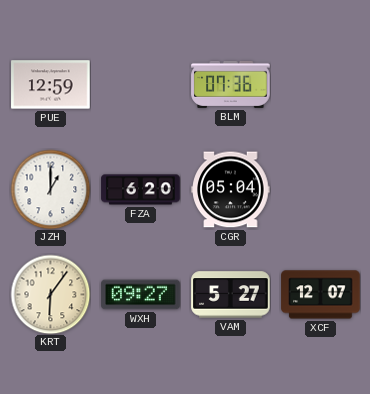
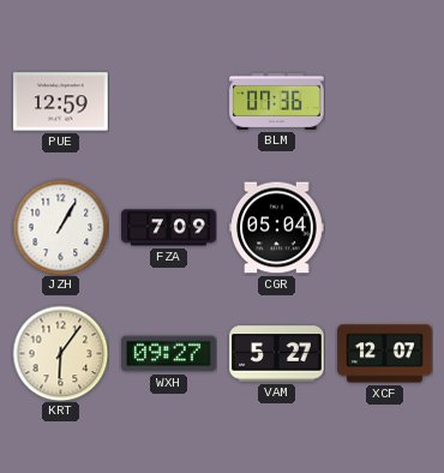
JZH: 1:00 -> 1:05
FZA: 6:20 -> 7:09
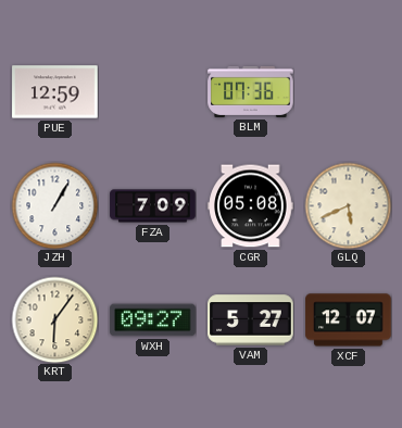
CGR: 05:04 -> 05:08
GLQ: none -> 5:41
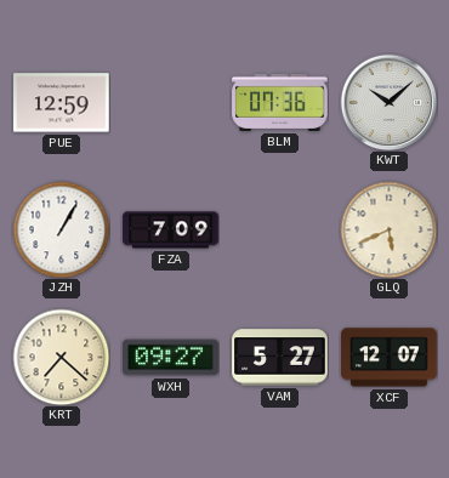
KWT: none -> 10:08
CGR: 05:08 -> none
KRT: 6:06 -> 7:22
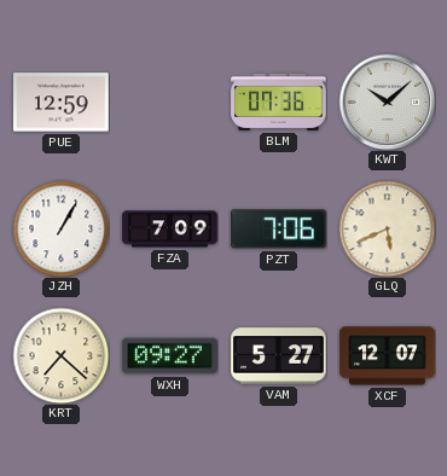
PZT: none -> 7:06
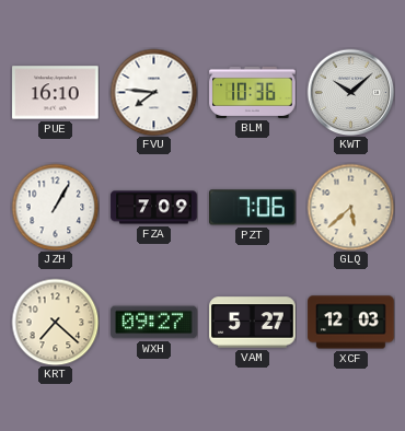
PUE: 12:59 -> 16:10
FVU: none -> 7:46
BLM: 07:36 -> 10:36
GLQ: 5:41 -> 5:38
XCF: 12:07 -> 12:03
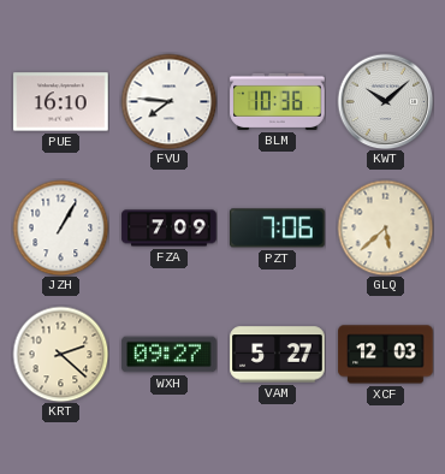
KRT: 7:22 -> 2:22
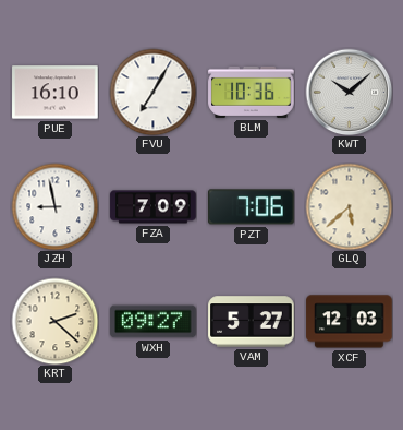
FVU: 7:46 -> 7:05
JZH: 1:05 -> 8:58
